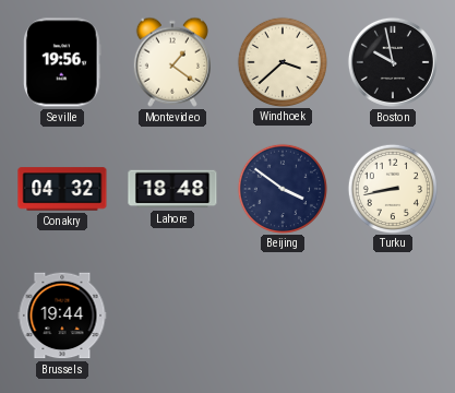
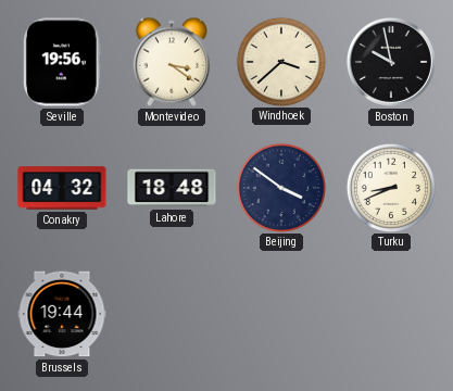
Montevideo: 1:21 -> 3:21
Turku: 8:43 -> 8:41
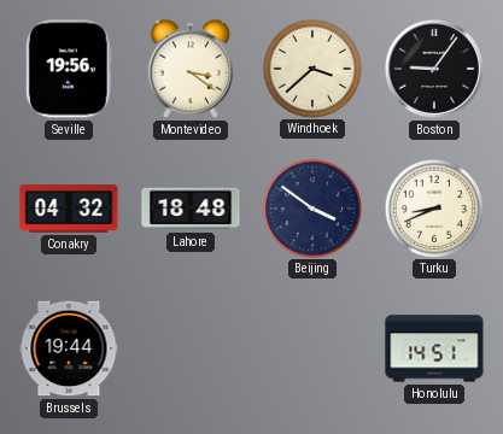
Boston: 9:58 -> 9:06
Honolulu: none -> 14:51
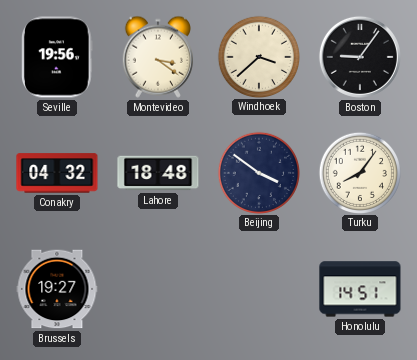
Turku: 8:41 -> 8:06
Brussels: 19:44 -> 19:27
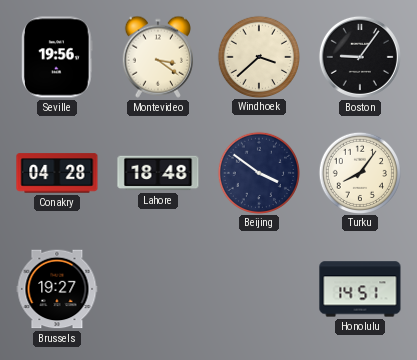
Conakry: 04:32 -> 04:28
